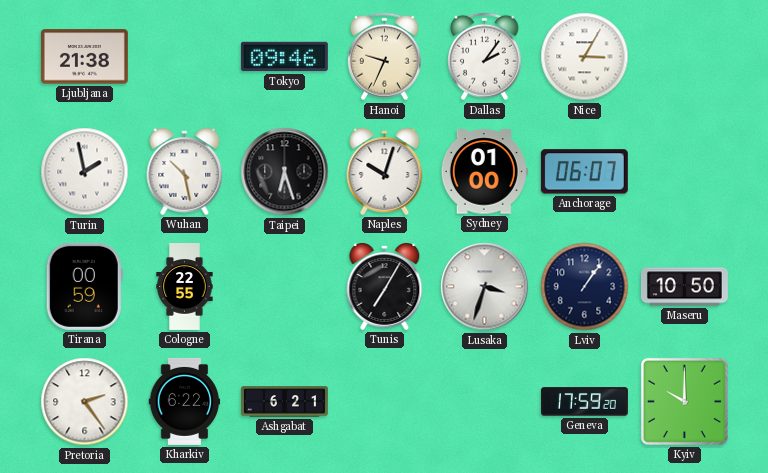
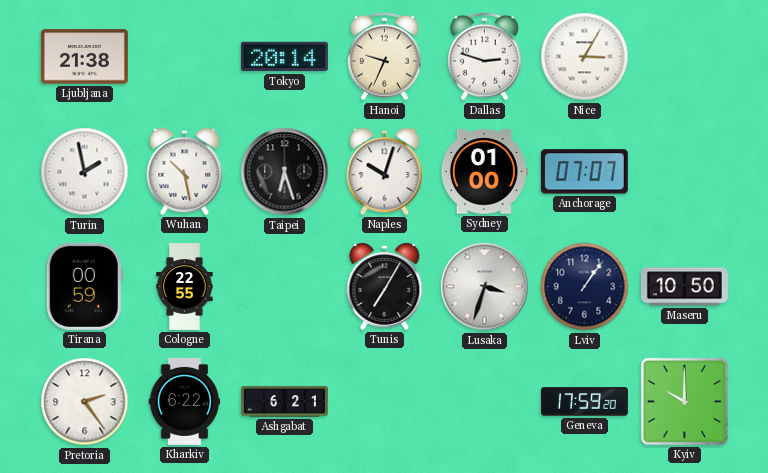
Tokyo: 09:46 -> 20:14
Dallas: 2:06 -> 2:48
Anchorage: 06:07 -> 07:07
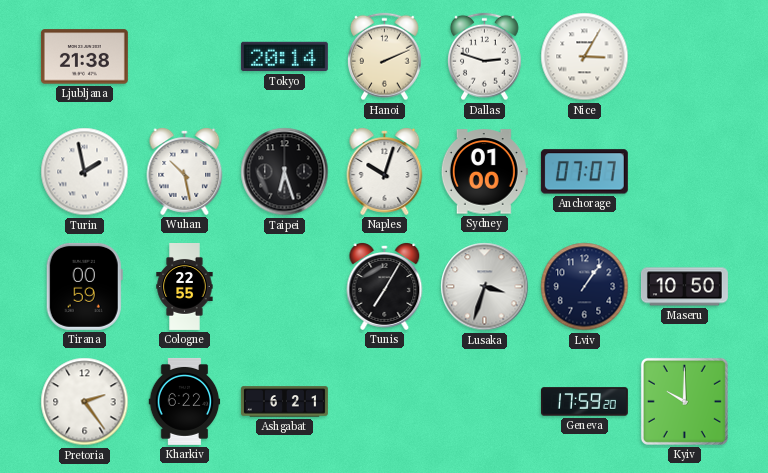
Hanoi: 9:34 -> 2:11
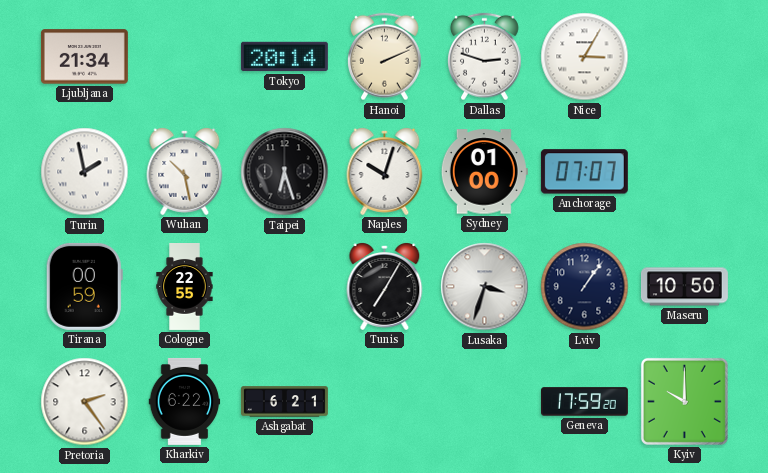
Ljubljana: 21:38 -> 21:34
